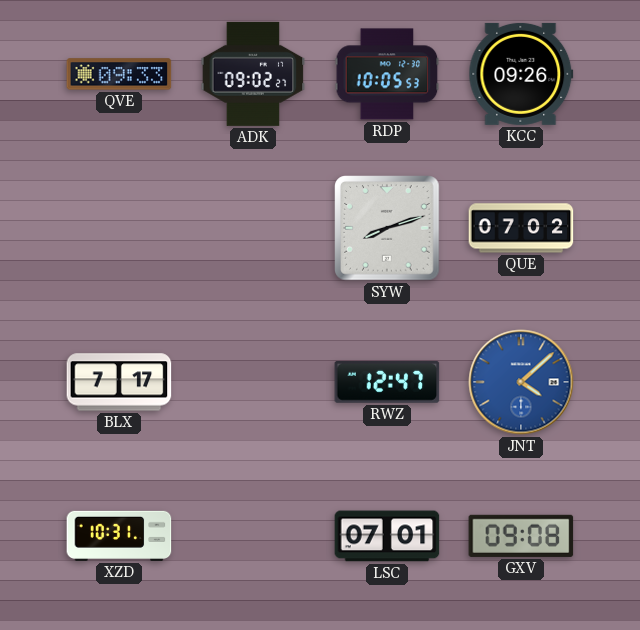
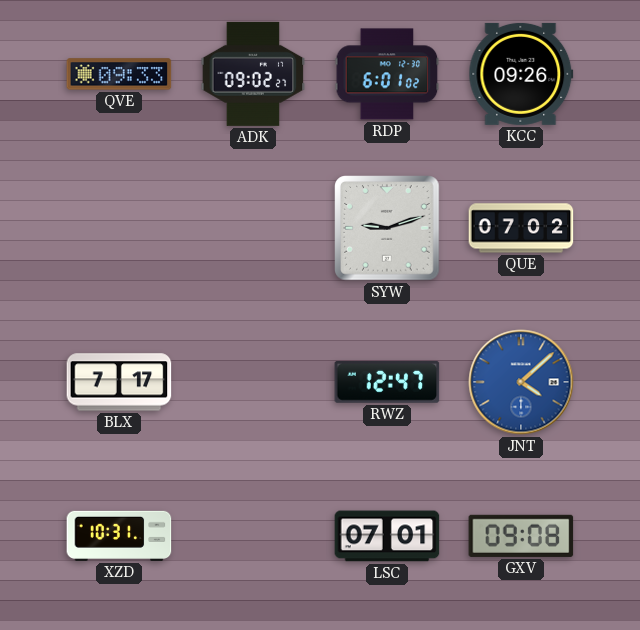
RDP: 10:05 -> 6:01
SYW: 8:12 -> 9:12
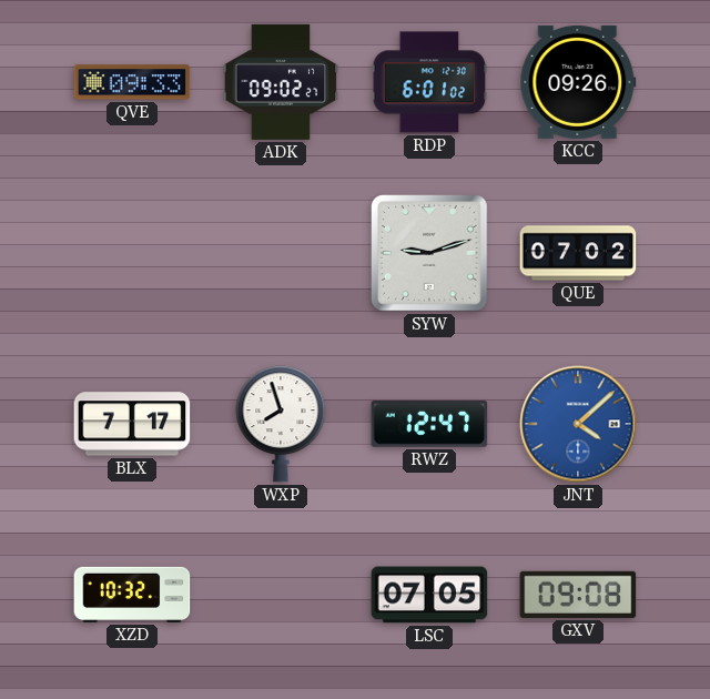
WXP: none -> 7:57
XZD: 10:31 -> 10:32
LSC: 07:01 -> 07:05
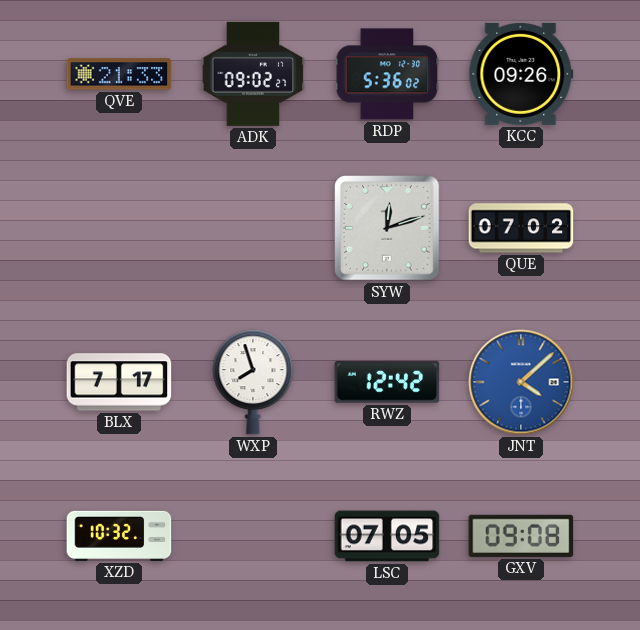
QVE: 09:33 -> 21:33
RDP: 6:01 -> 5:36
SYW: 9:12 -> 12:12
RWZ: 12:47 -> 12:42
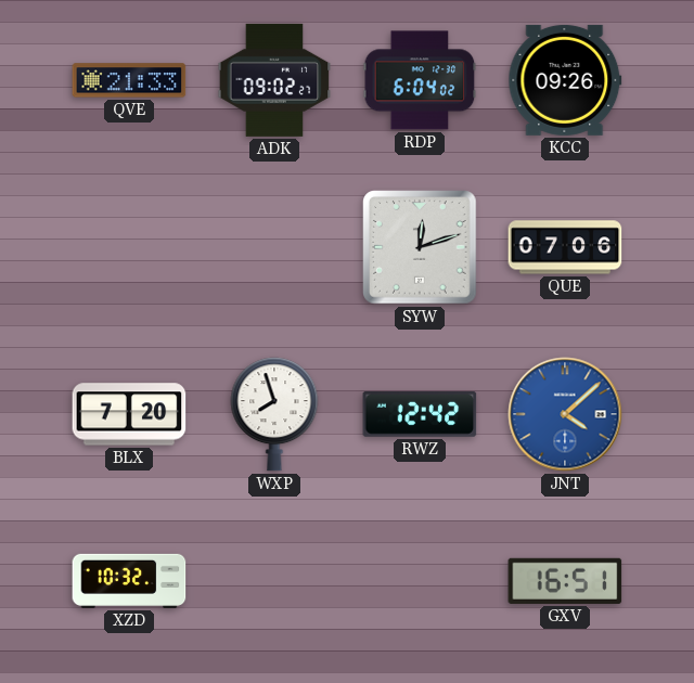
RDP: 5:36 -> 6:04
QUE: 07:02 -> 07:06
BLX: 7:17 -> 7:20
LSC: 07:05 -> none
GXV: 09:08 -> 16:51
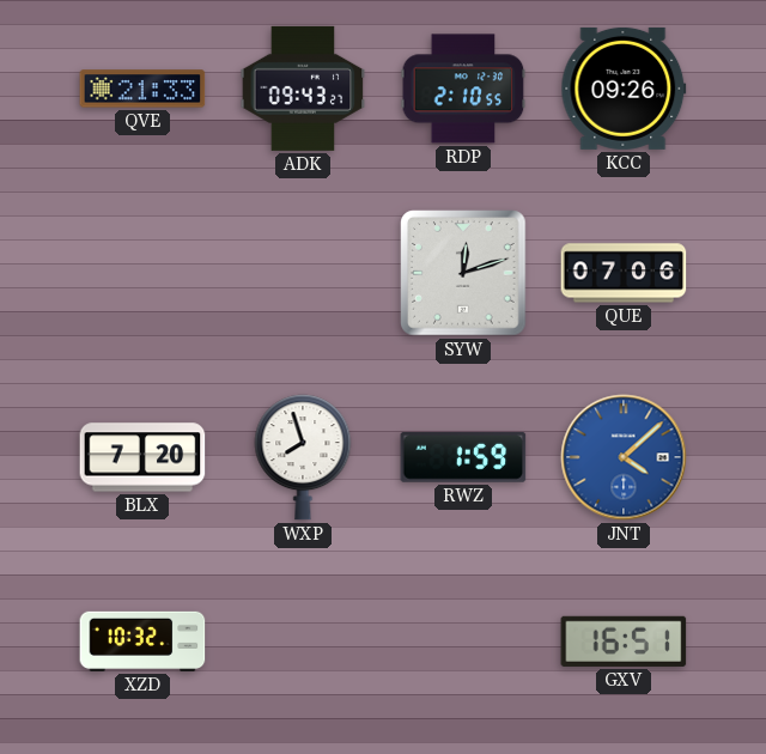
ADK: 09:02 -> 09:43
RDP: 6:04 -> 2:10
RWZ: 12:42 -> 1:59
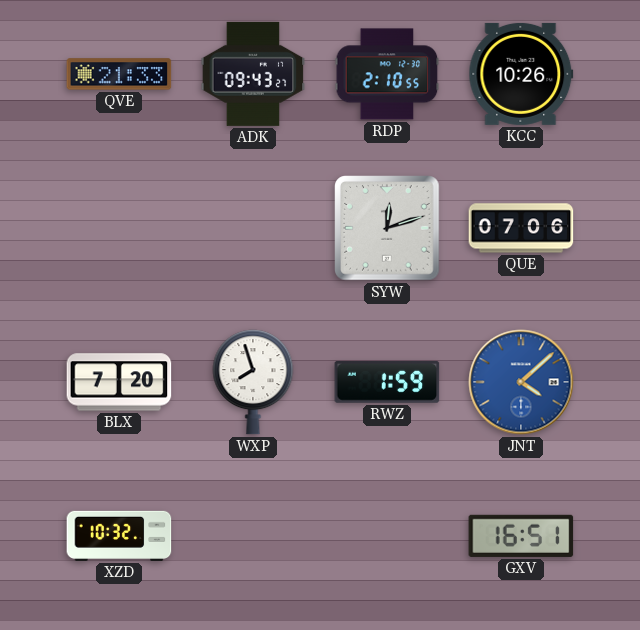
KCC: 09:26 -> 10:26
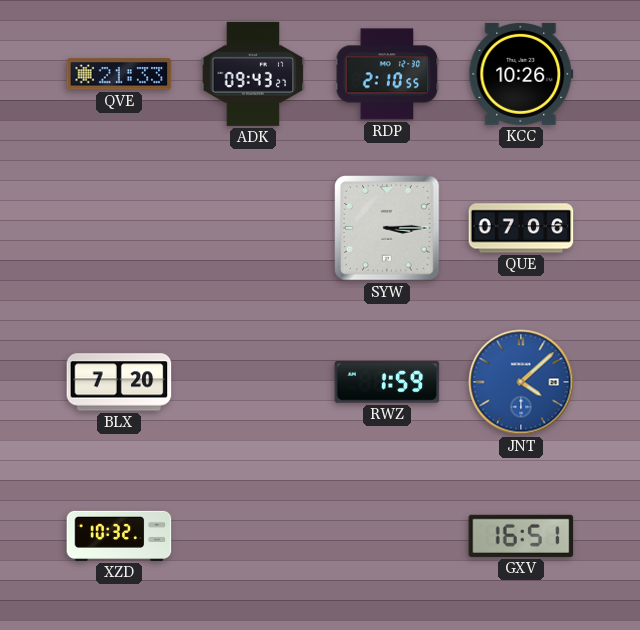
SYW: 12:12 -> 3:15
WXP: 7:57 -> none
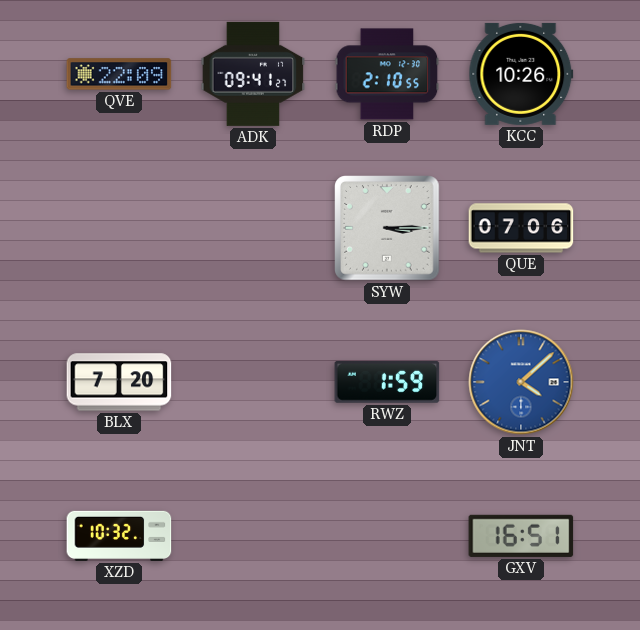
QVE: 21:33 -> 22:09
ADK: 09:43 -> 09:41
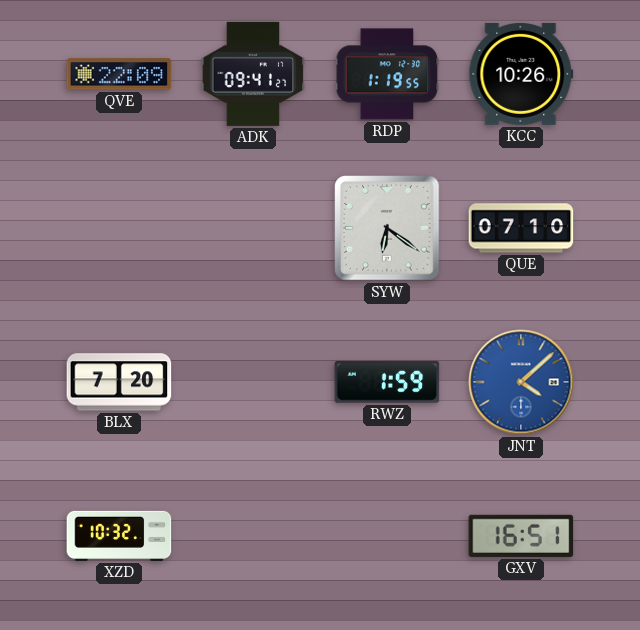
RDP: 2:10 -> 1:19
SYW: 3:15 -> 6:21
QUE: 07:06 -> 07:10
